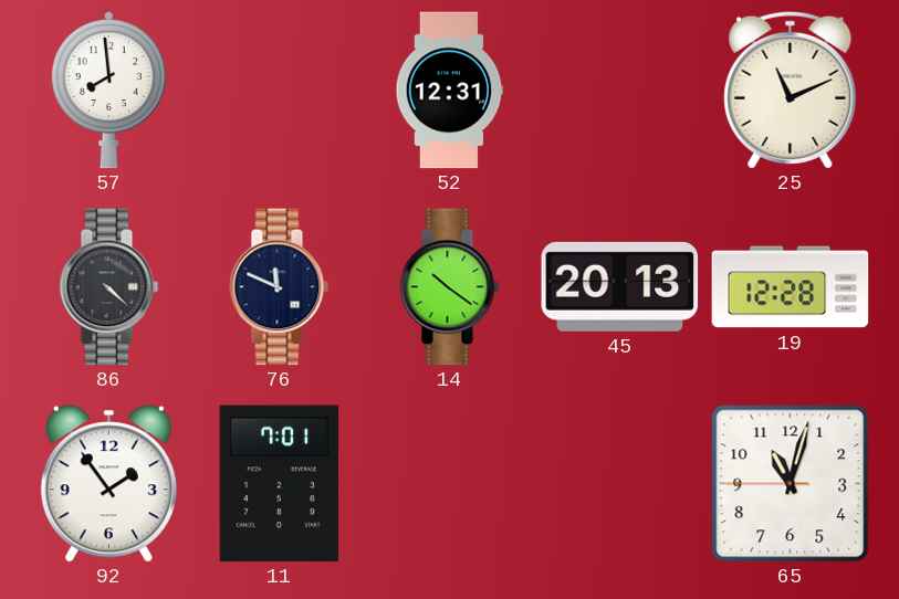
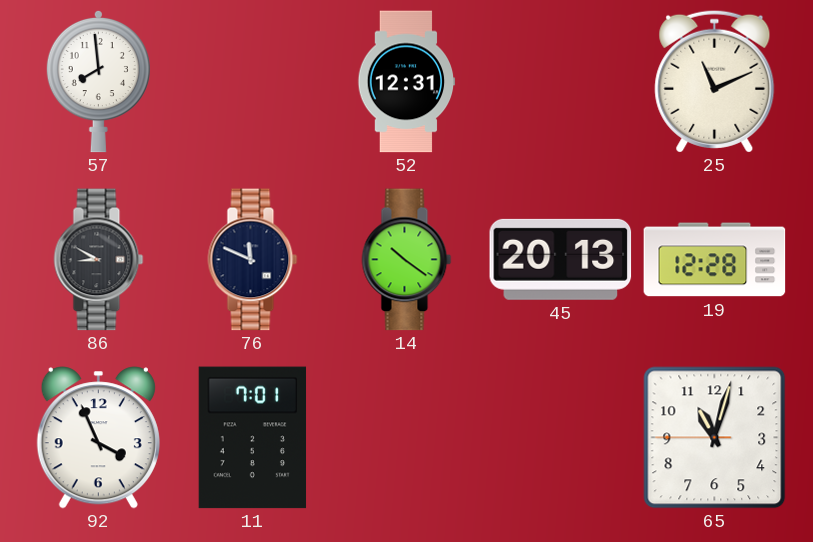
86: 4:22 -> 8:50
92: 1:54 -> 3:56
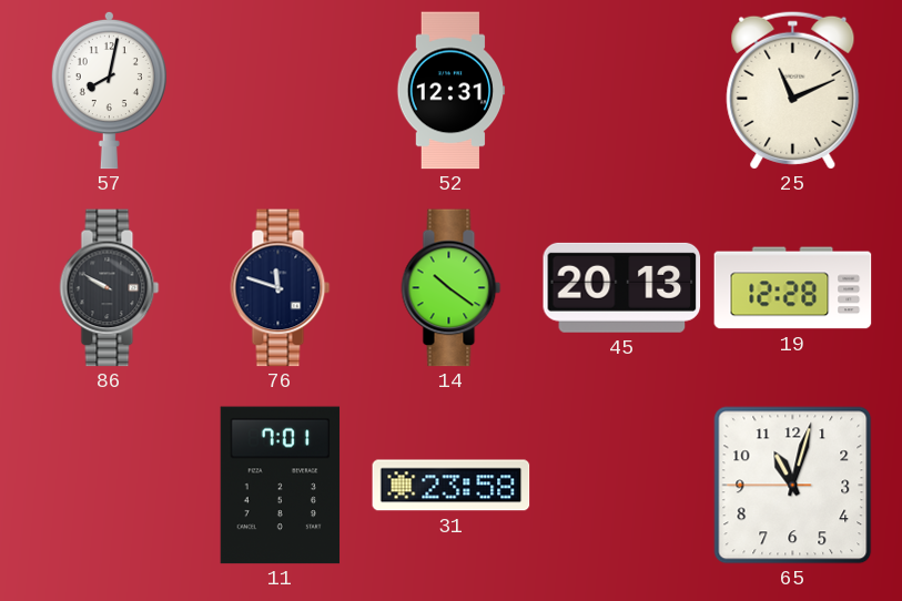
57: 7:59 -> 8:02
86: 8:50 -> 9:50
76: 11:49 -> 11:48
92: 3:56 -> none
31: none -> 23:58
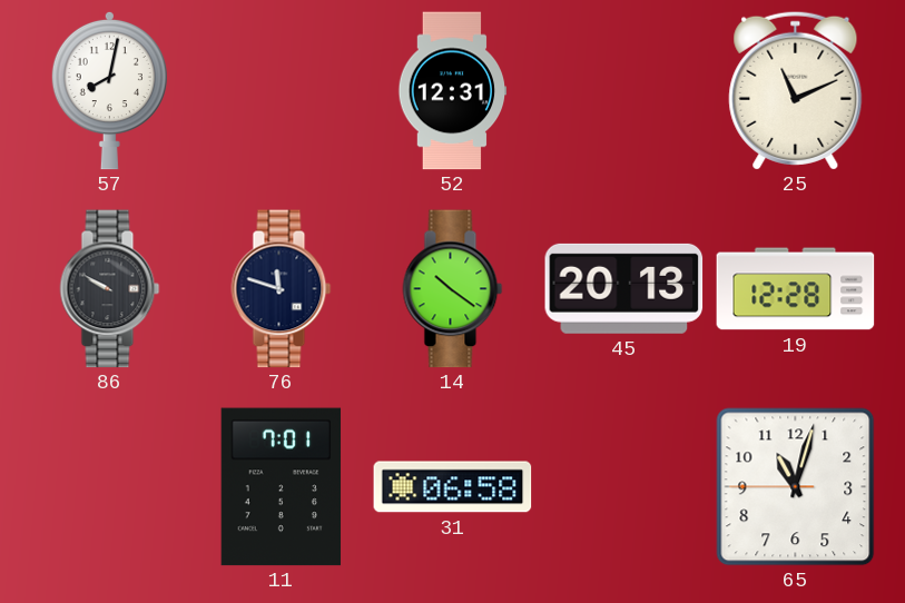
31: 23:58 -> 06:58
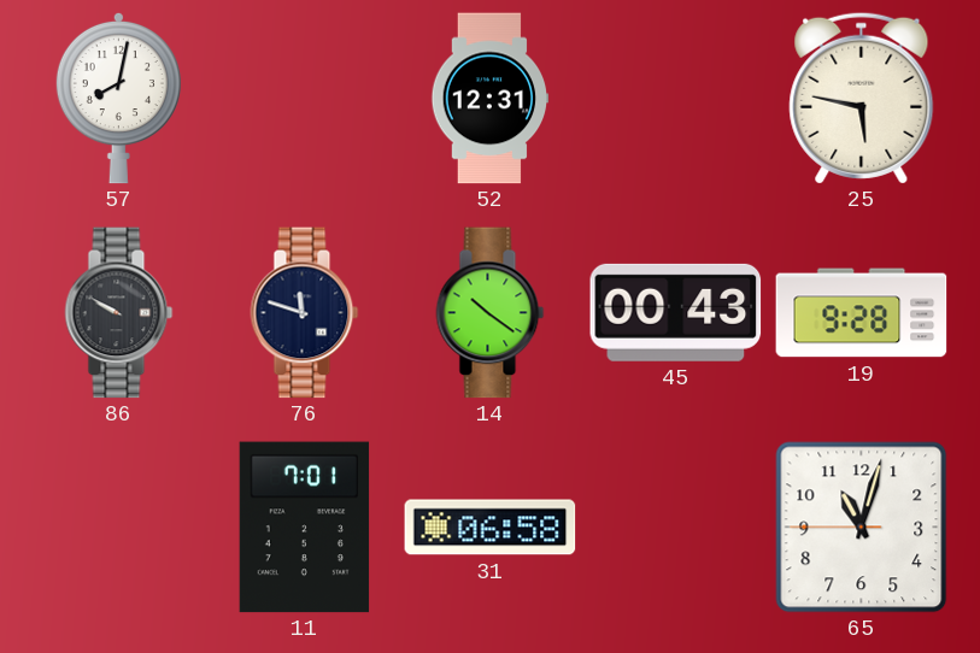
25: 11:11 -> 5:47
45: 20:13 -> 00:43
19: 12:28 -> 9:28
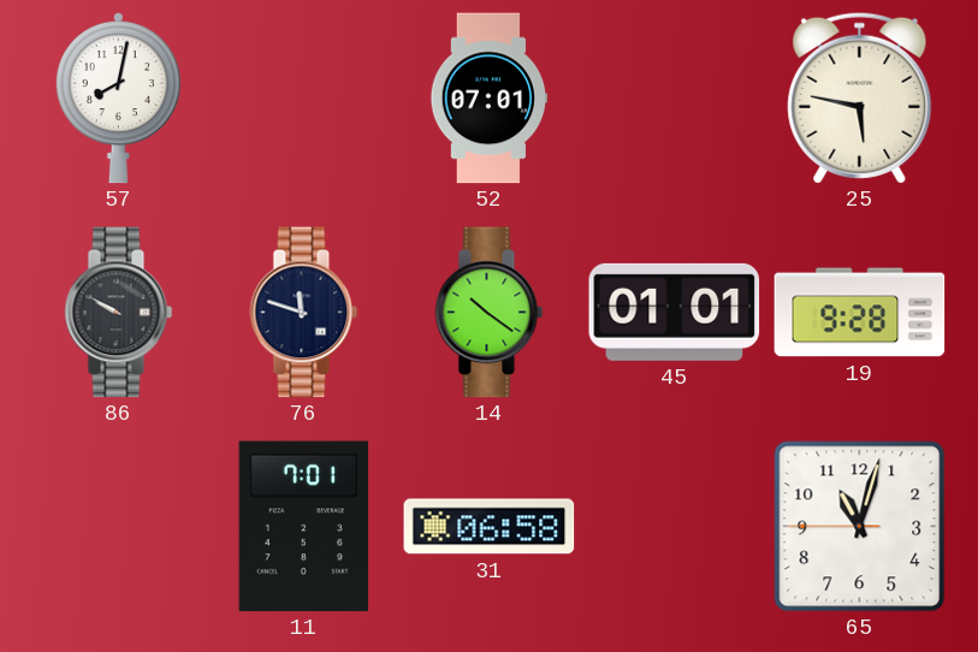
52: 12:31 -> 07:01
45: 00:43 -> 01:01
